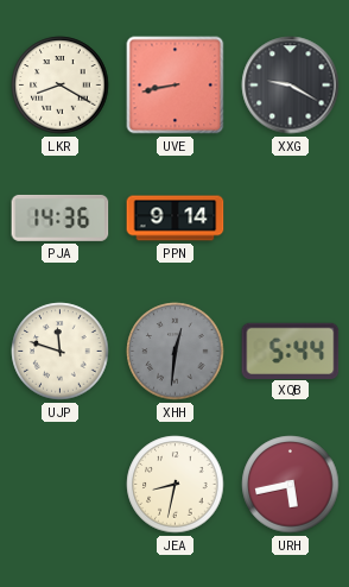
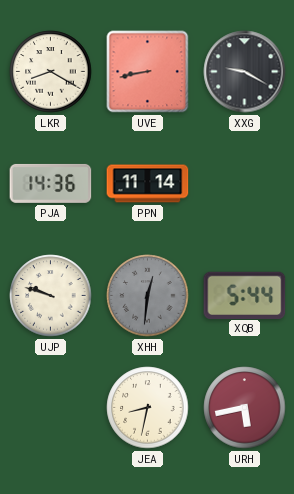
PPN: 9:14 -> 11:14
UJP: 11:48 -> 9:48
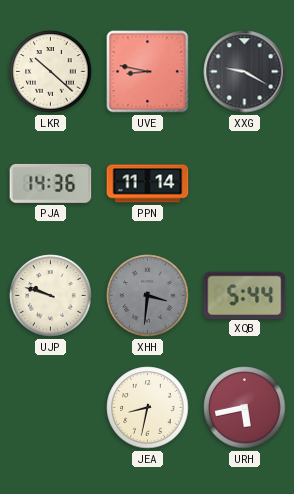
LKR: 8:20 -> 10:22
UVE: 8:43 -> 8:47
XHH: 12:31 -> 3:31
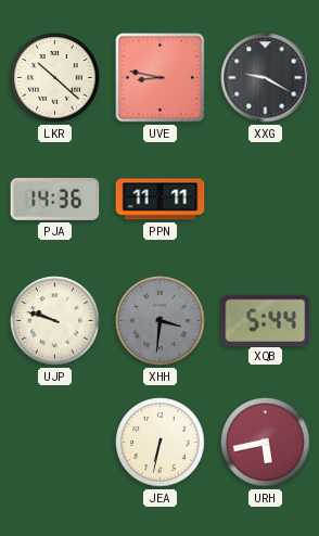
PPN: 11:14 -> 11:11
JEA: 8:32 -> 6:32
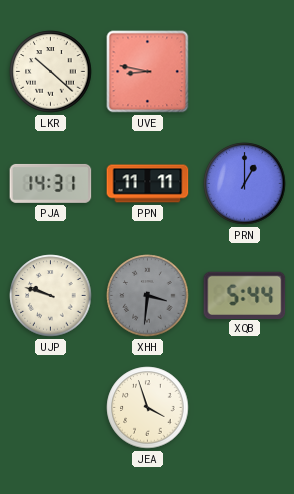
XXG: 9:20 -> none
PJA: 14:36 -> 14:31
PRN: none -> 1:00
JEA: 6:32 -> 3:57
URH: 5:43 -> none
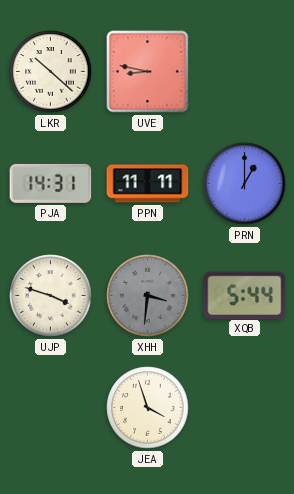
UJP: 9:48 -> 3:48
